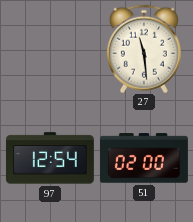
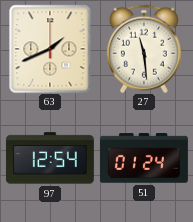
63: none -> 1:41
51: 02:00 -> 01:24
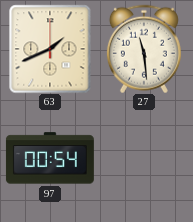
97: 12:54 -> 00:54
51: 01:24 -> none
